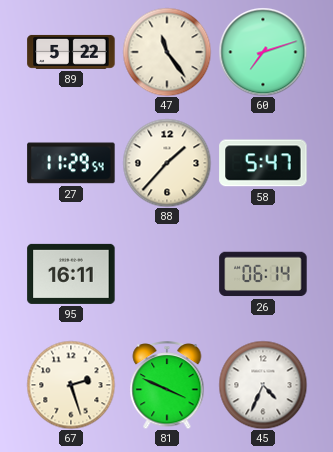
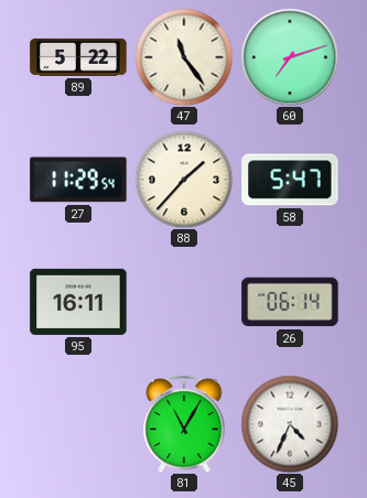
67: 2:27 -> none
81: 3:49 -> 11:05
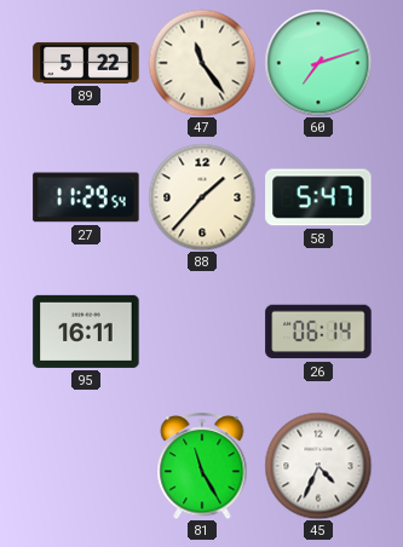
81: 11:05 -> 11:25
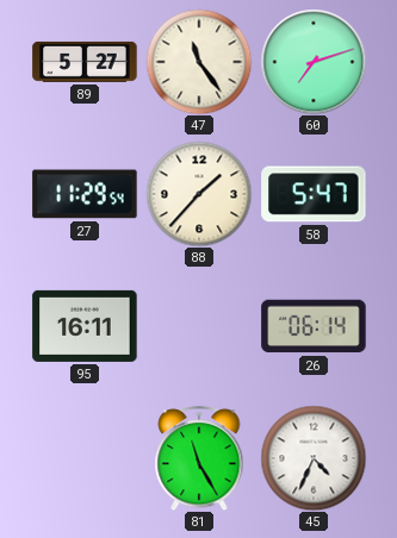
89: 5:22 -> 5:27
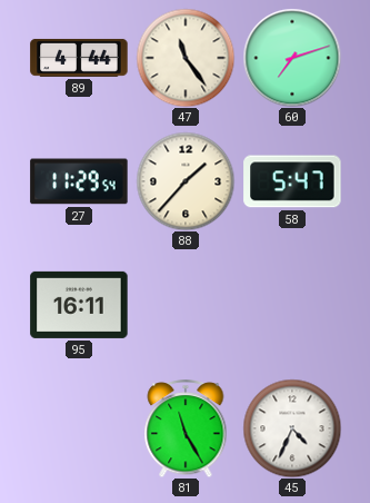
89: 5:27 -> 4:44
26: 06:14 -> none
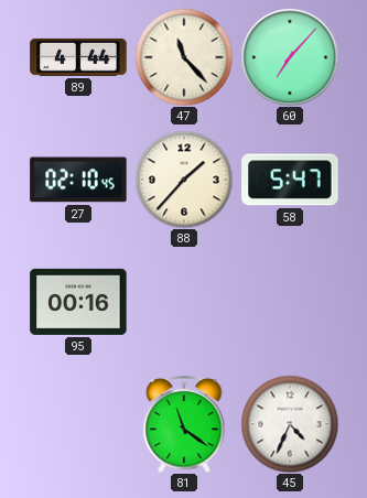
47: 11:24 -> 11:23
60: 7:12 -> 7:07
27: 11:29 -> 02:10
95: 16:11 -> 00:16
81: 11:25 -> 11:21
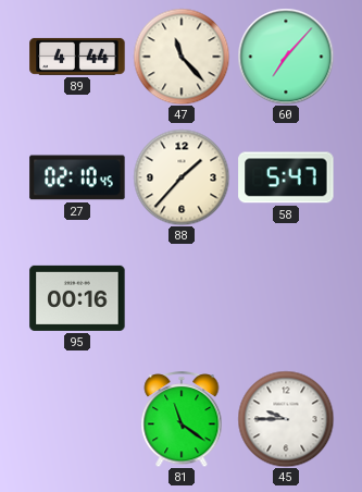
45: 4:34 -> 9:45
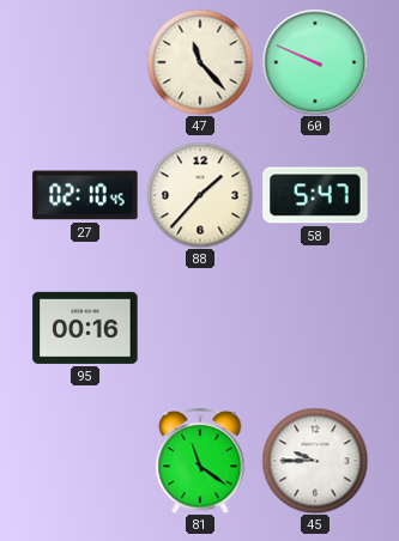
89: 4:44 -> none
60: 7:07 -> 9:49
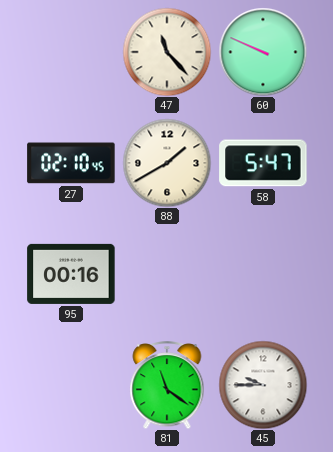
88: 1:37 -> 1:40
